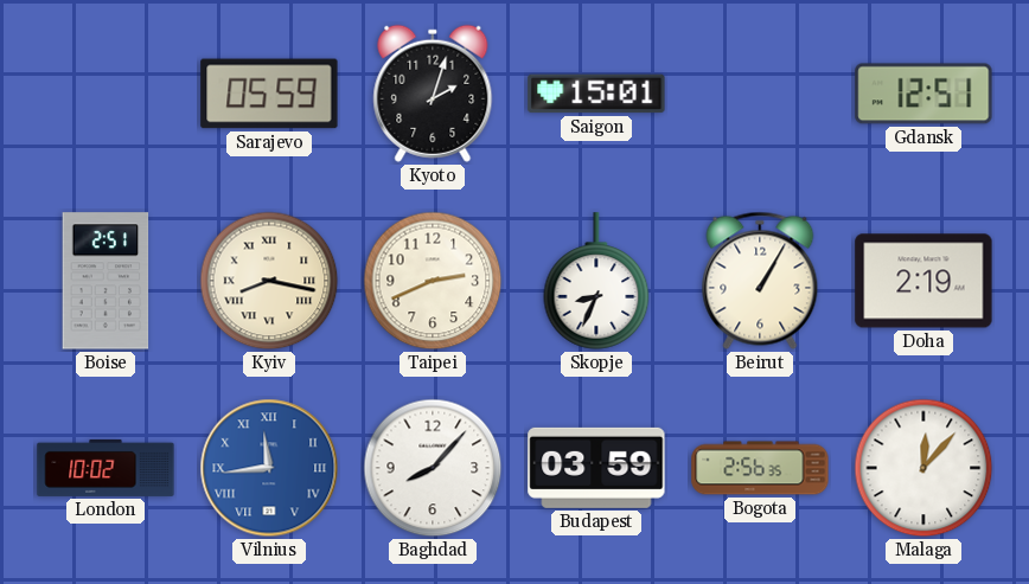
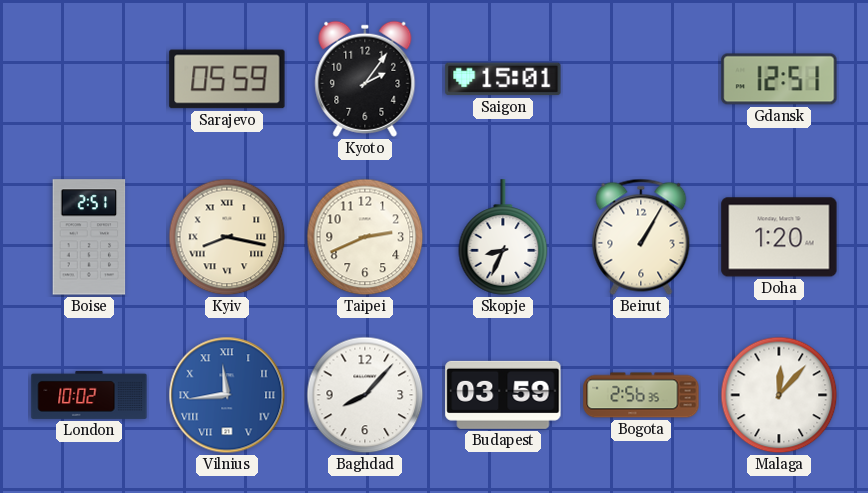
Kyoto: 2:03 -> 2:06
Doha: 2:19 -> 1:20
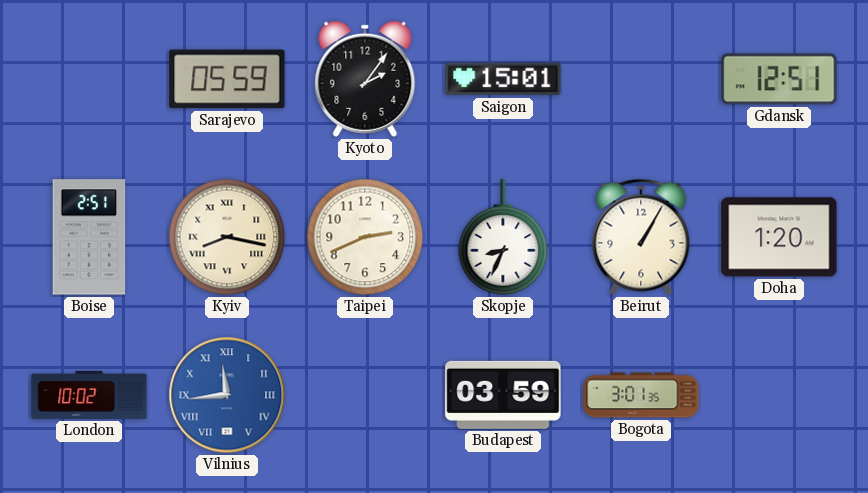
Baghdad: 8:07 -> none
Bogota: 2:56 -> 3:01
Malaga: 12:07 -> none
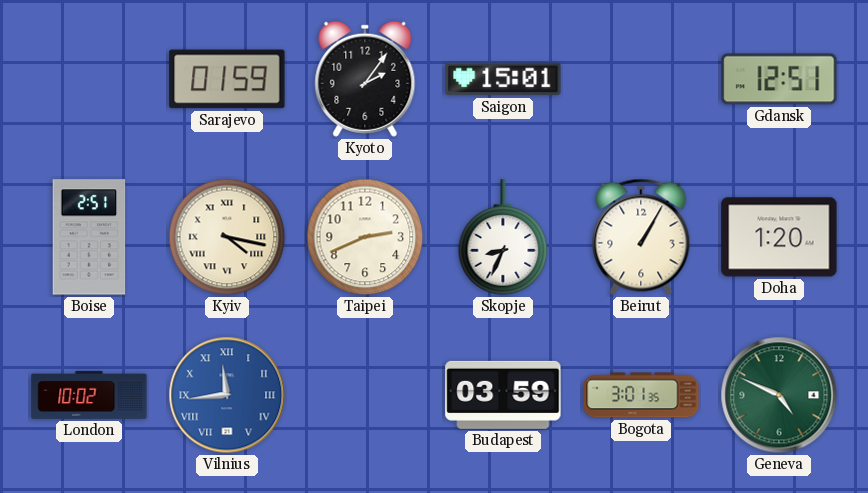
Sarajevo: 05:59 -> 01:59
Kyiv: 8:17 -> 4:17
Geneva: none -> 4:49
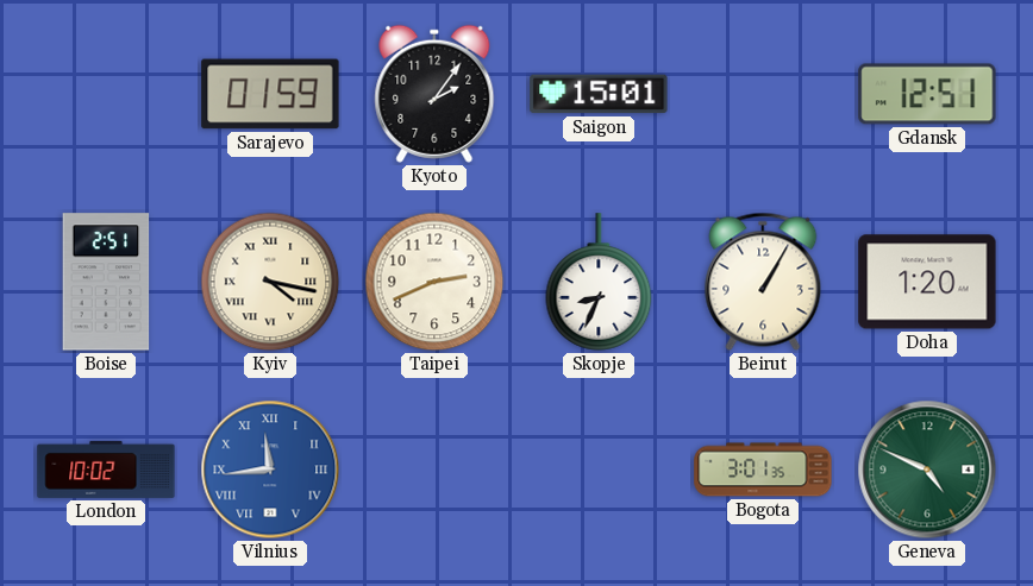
Budapest: 03:59 -> none
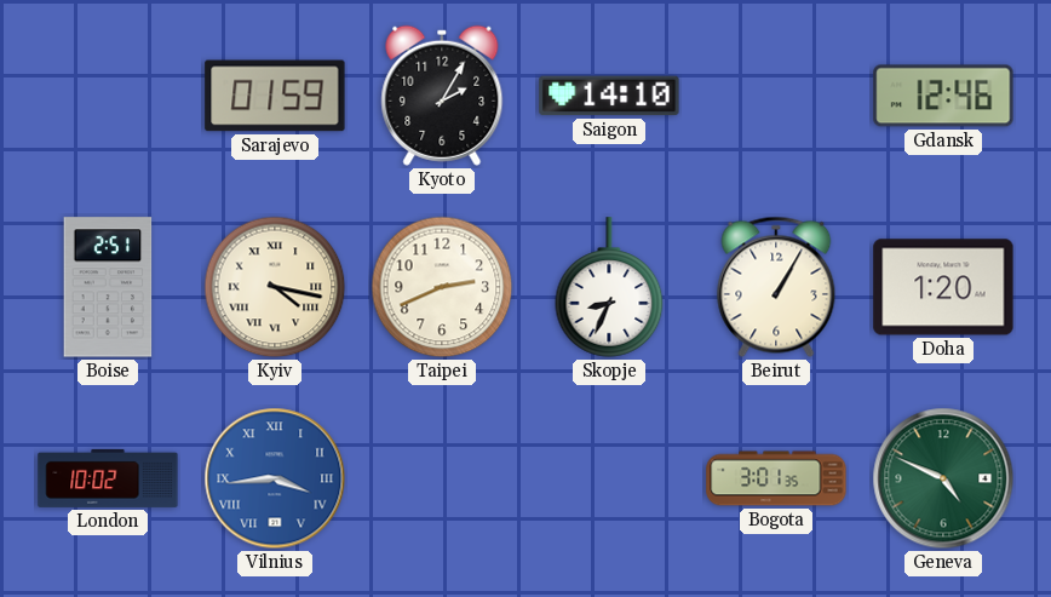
Kyoto: 2:06 -> 2:05
Saigon: 15:01 -> 14:10
Gdansk: 12:51 -> 12:46
Vilnius: 11:44 -> 3:44
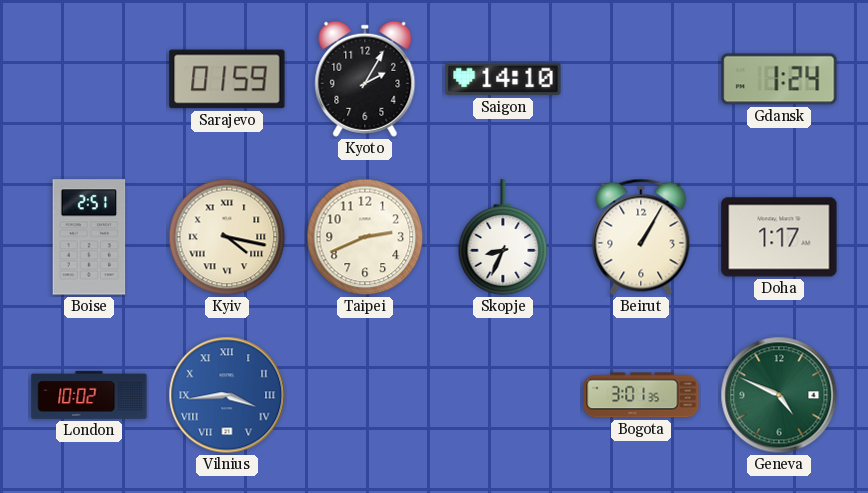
Gdansk: 12:46 -> 1:24
Doha: 1:20 -> 1:17
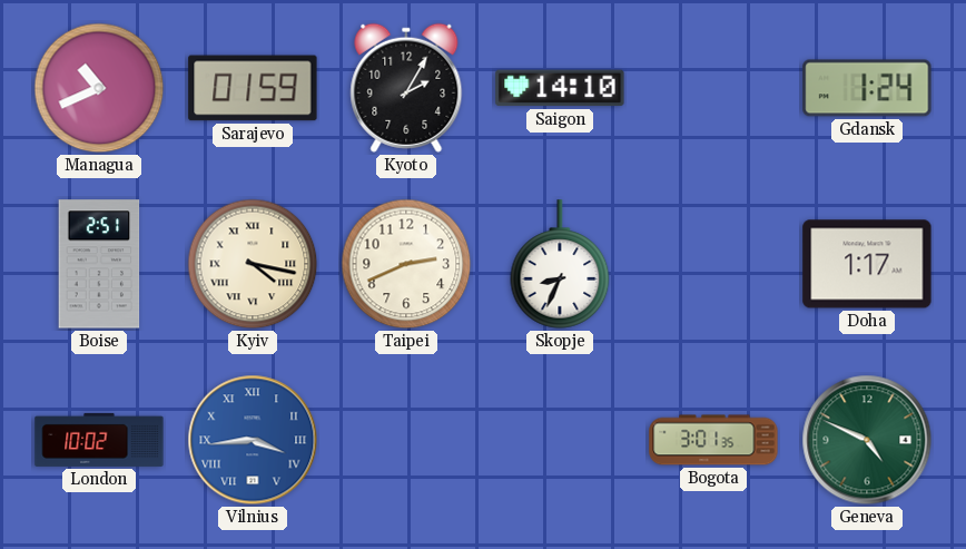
Managua: none -> 10:41
Beirut: 1:05 -> none
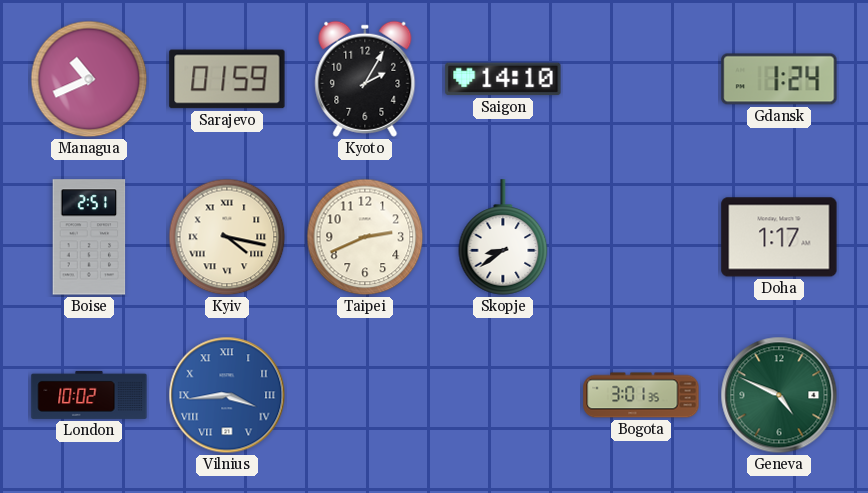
Skopje: 8:34 -> 8:39
